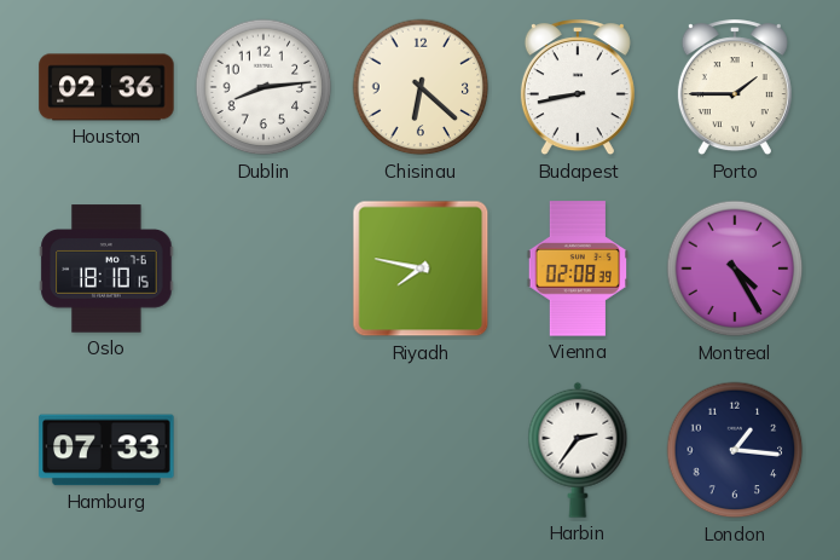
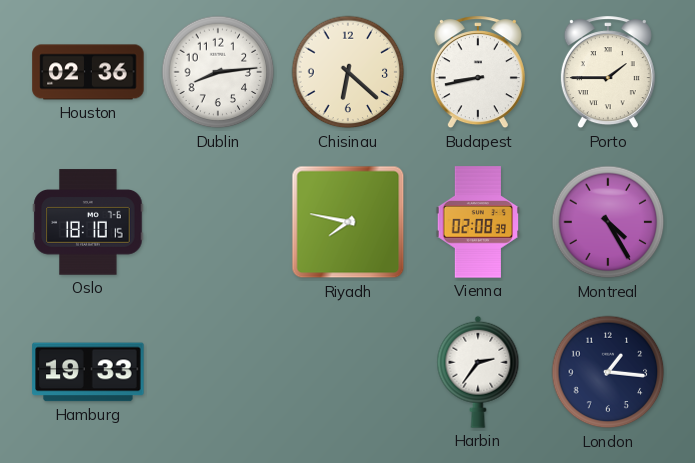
Hamburg: 07:33 -> 19:33
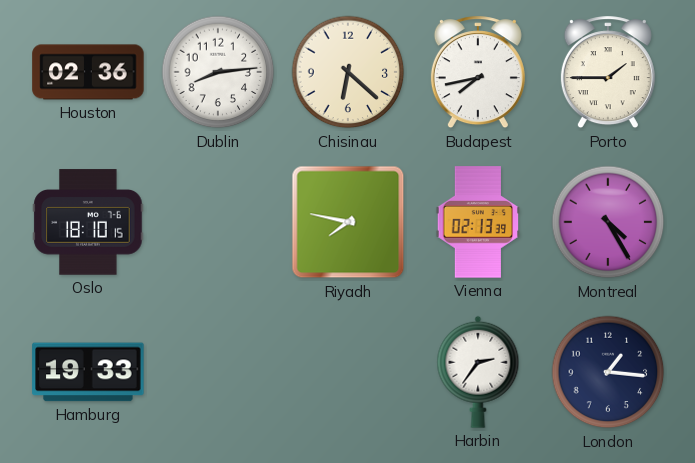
Budapest: 8:43 -> 7:43
Vienna: 02:08 -> 02:13
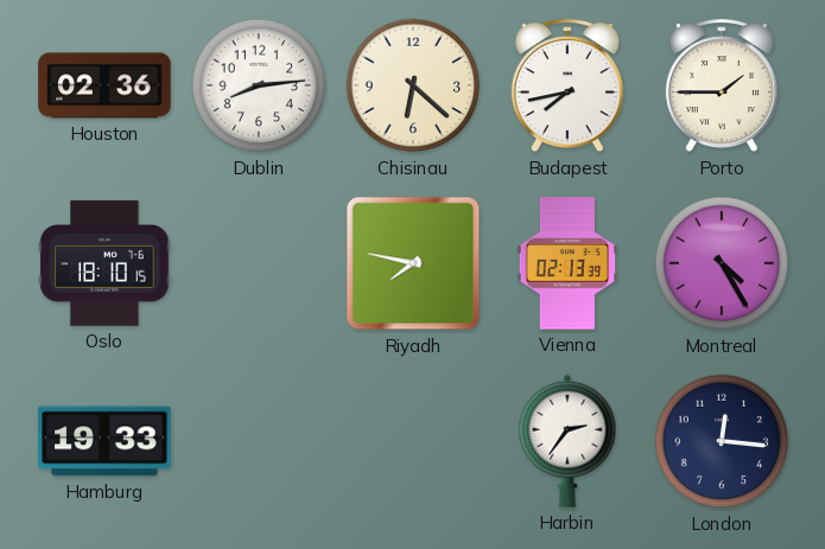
London: 1:16 -> 12:16
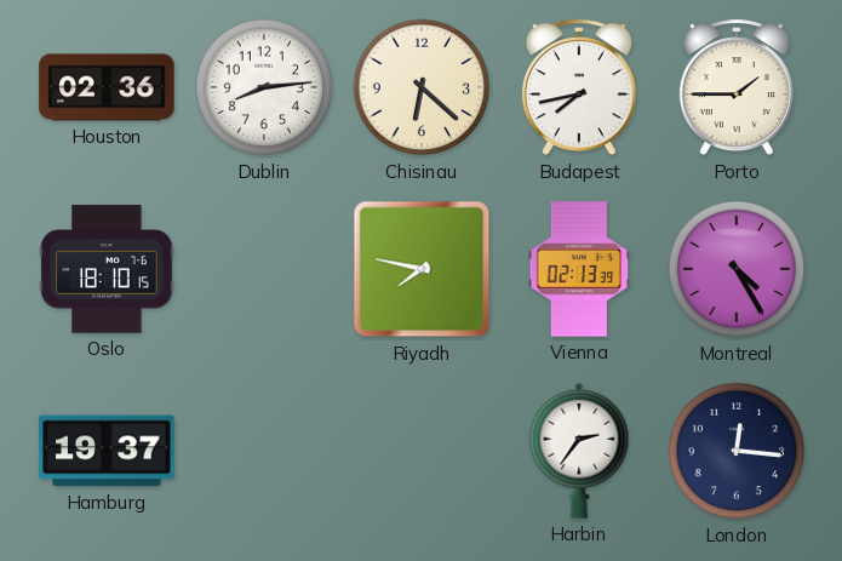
Hamburg: 19:33 -> 19:37
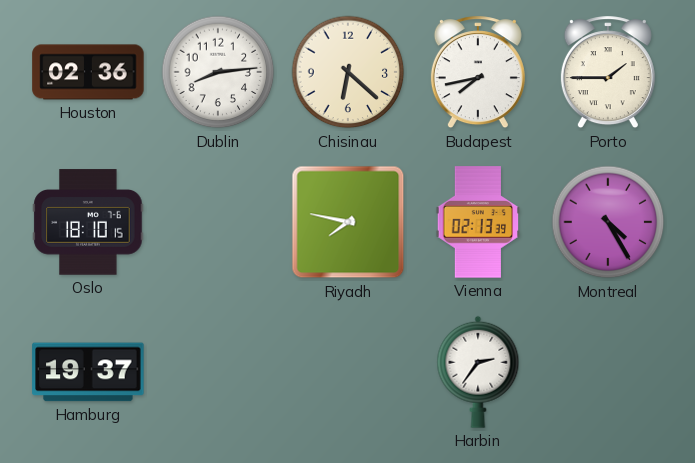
London: 12:16 -> none
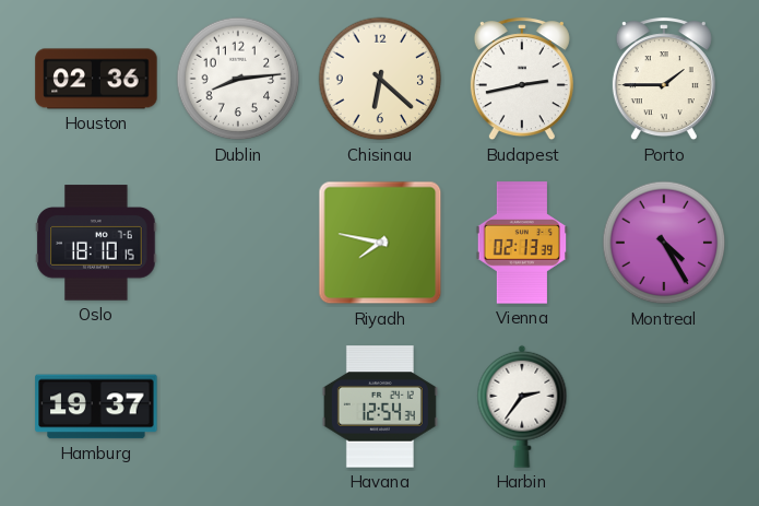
Budapest: 7:43 -> 2:43
Havana: none -> 12:54
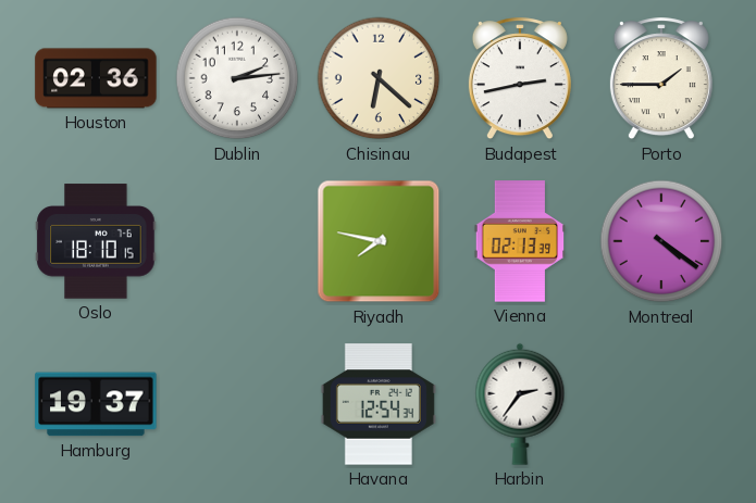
Dublin: 8:14 -> 2:14
Montreal: 4:25 -> 4:21
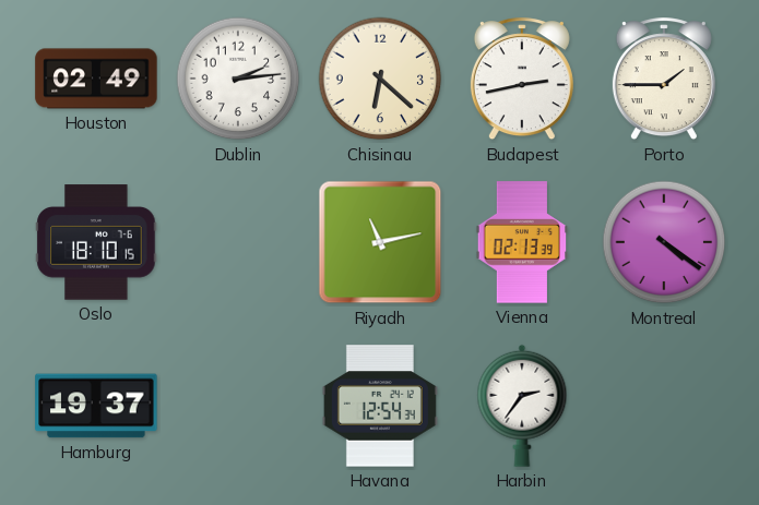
Houston: 02:36 -> 02:49
Riyadh: 7:47 -> 11:13
